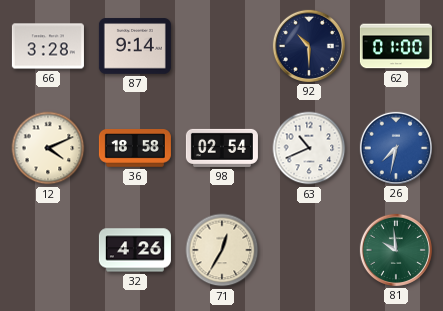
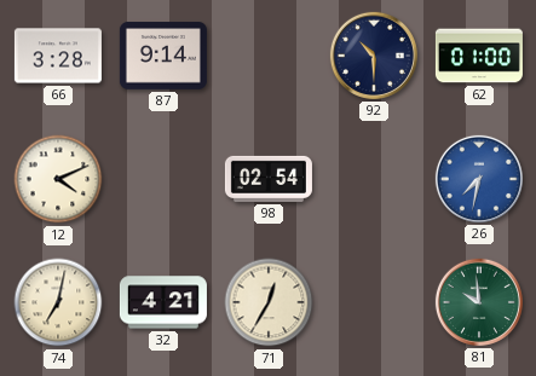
36: 18:58 -> none
63: 10:41 -> none
74: none -> 7:02
32: 4:26 -> 4:21
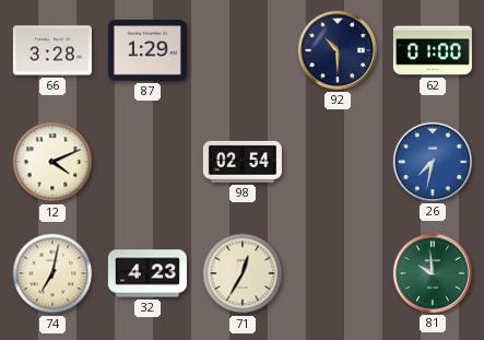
87: 9:14 -> 1:29
32: 4:21 -> 4:23
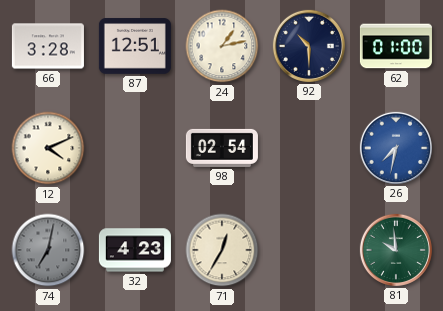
87: 1:29 -> 12:51
24: none -> 1:13
74 dial: cream -> grey
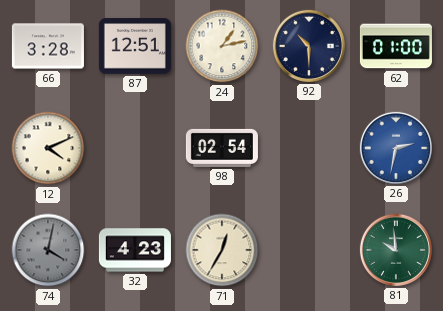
26: 7:32 -> 2:32
74: 7:02 -> 4:02
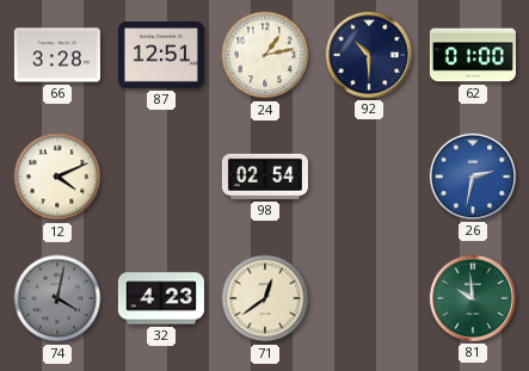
71: 12:35 -> 12:39
